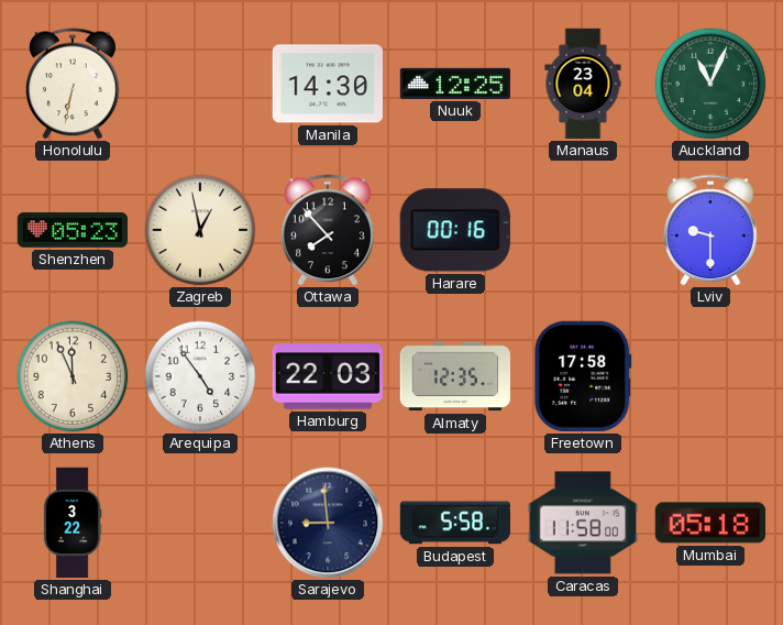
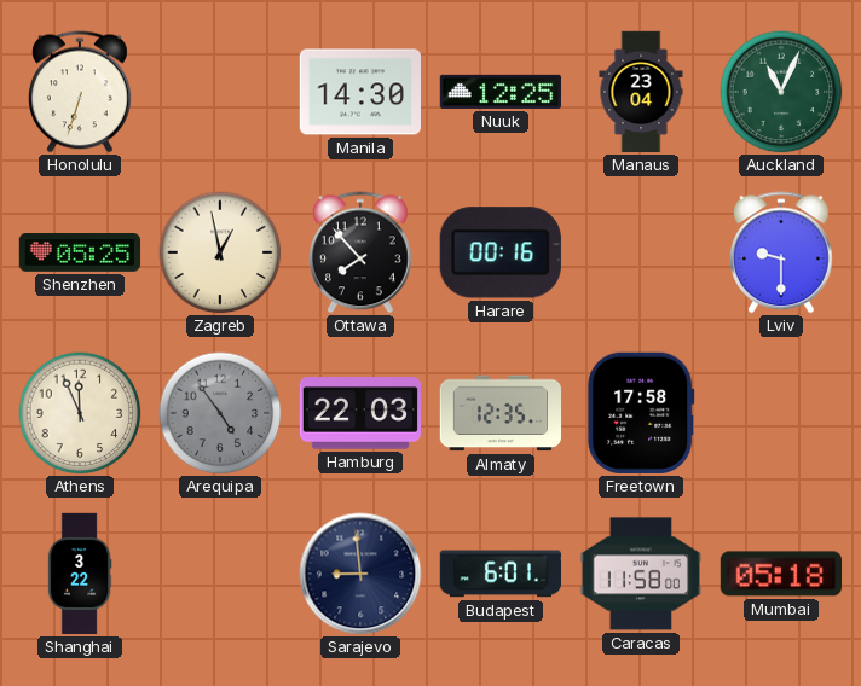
Honolulu: 6:32 -> 6:33
Shenzhen: 05:23 -> 05:25
Arequipa dial: white -> grey
Budapest: 5:58 -> 6:01
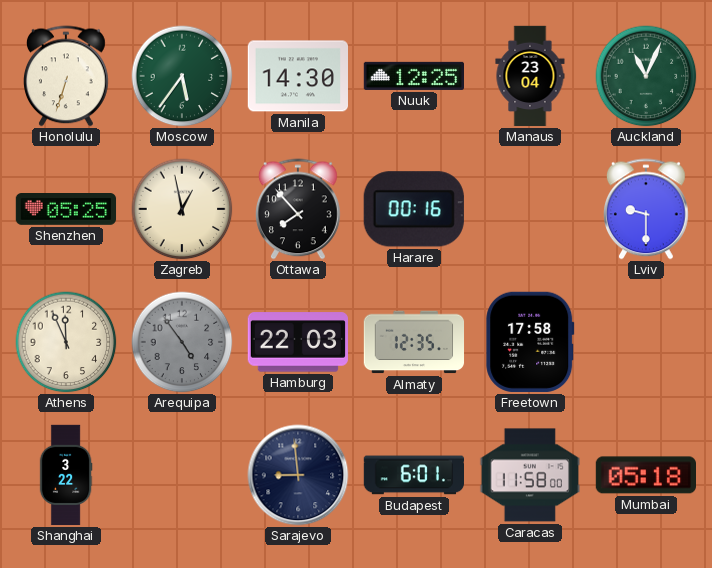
Moscow: none -> 5:36
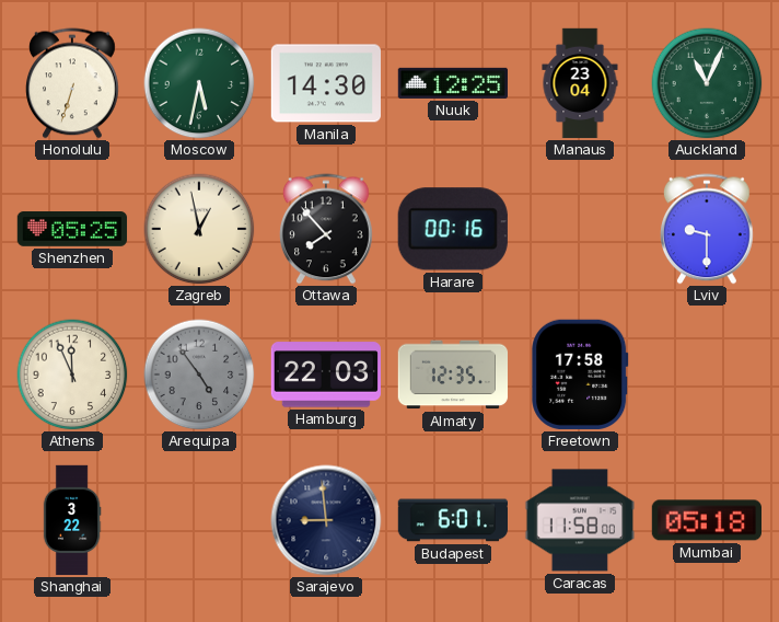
Moscow: 5:36 -> 5:32
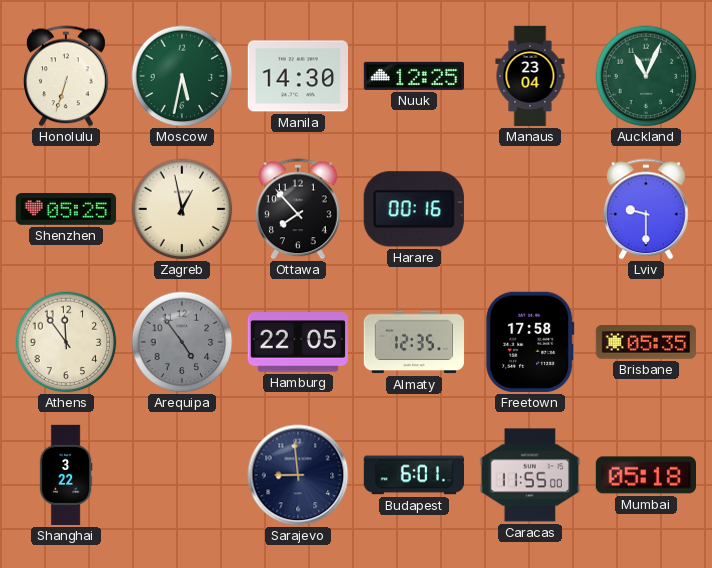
Athens: 11:56 -> 11:54
Hamburg: 22:03 -> 22:05
Brisbane: none -> 05:35
Caracas: 11:58 -> 11:55
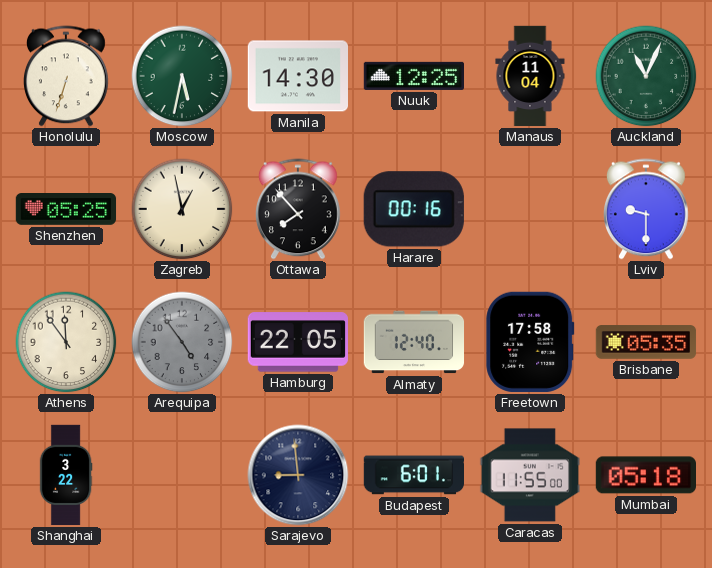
Manaus: 23:04 -> 11:04
Almaty: 12:35 -> 12:40
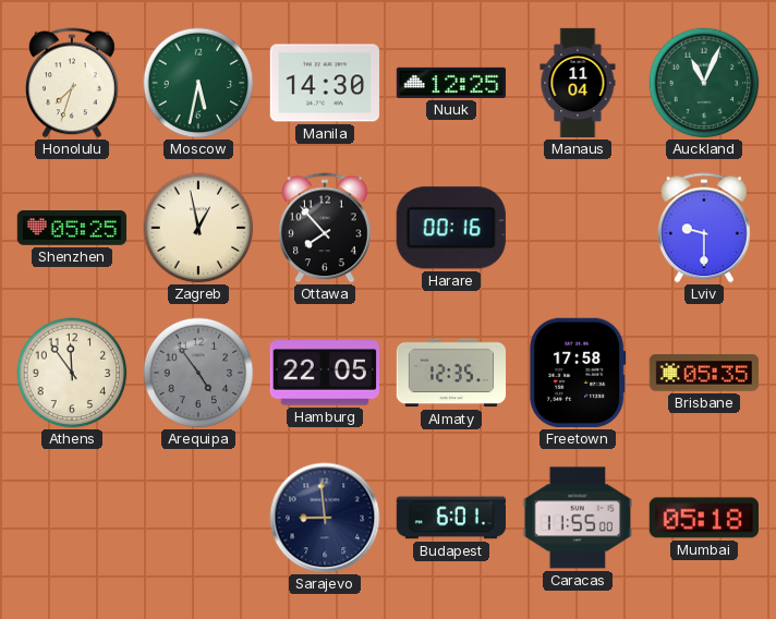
Honolulu: 6:33 -> 7:33
Almaty: 12:40 -> 12:35
Shanghai: 3:22 -> none
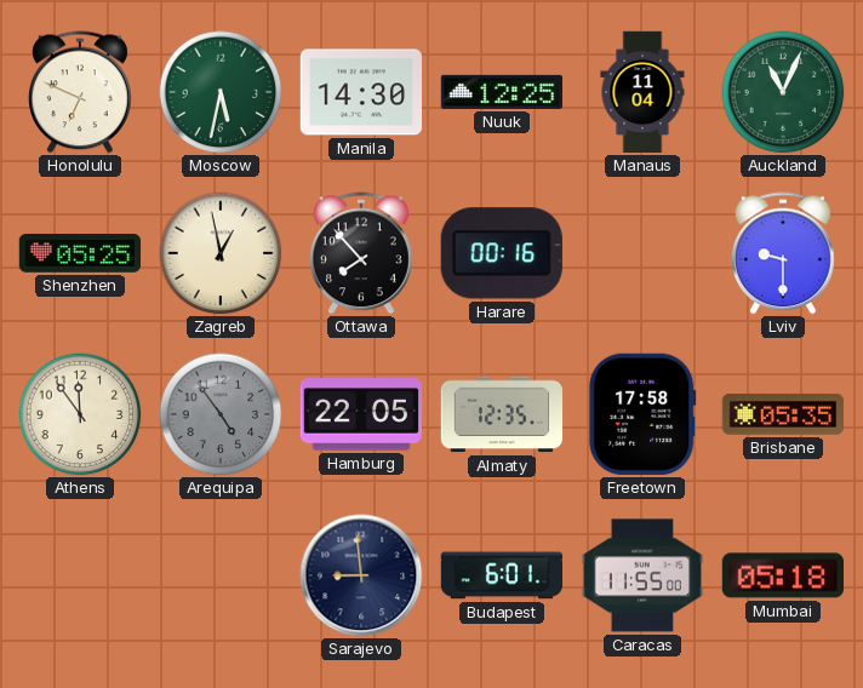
Honolulu: 7:33 -> 6:49
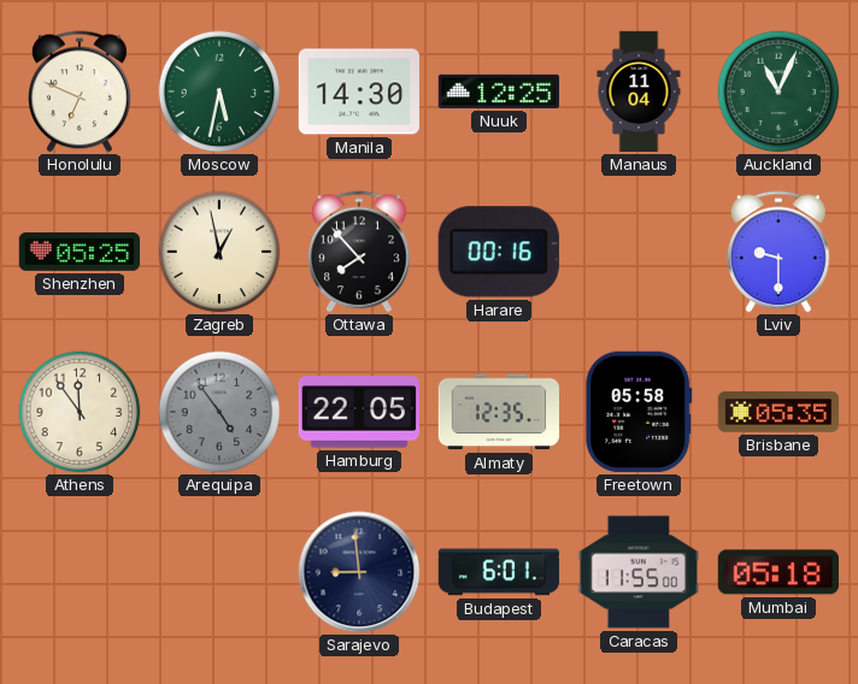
Freetown: 17:58 -> 05:58
